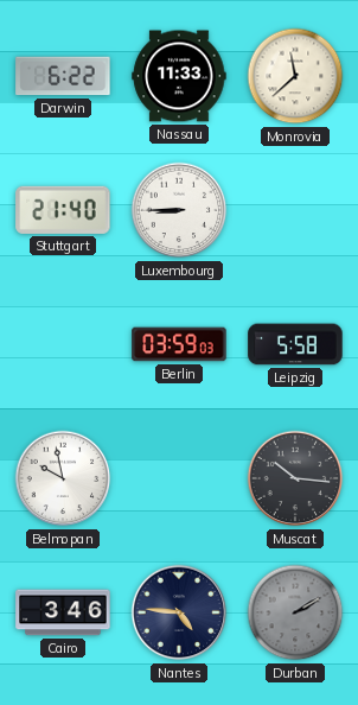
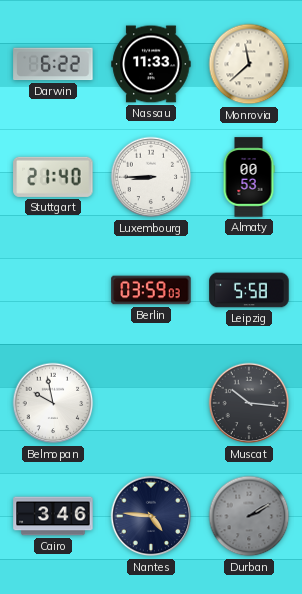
Almaty: none -> 00:53
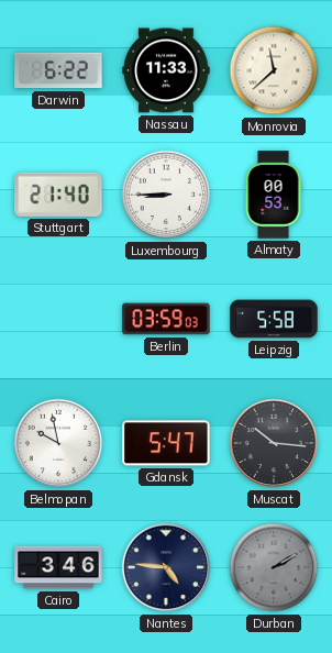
Gdansk: none -> 5:47
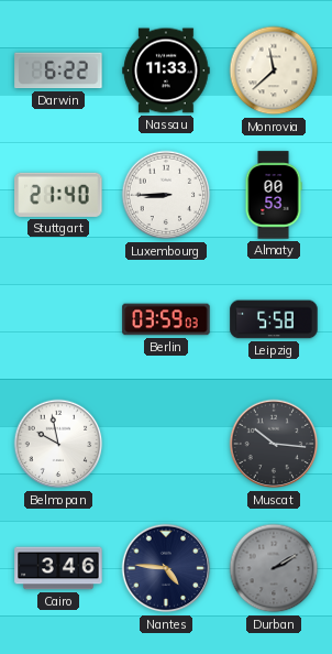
Gdansk: 5:47 -> none
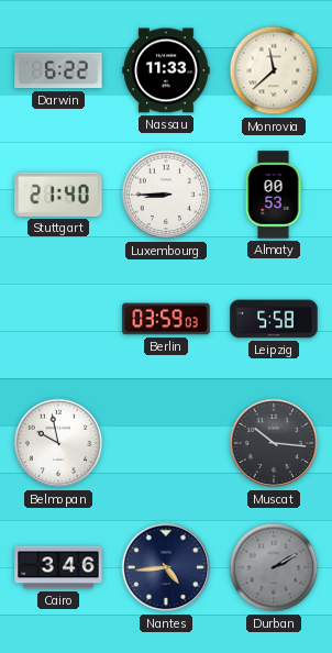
Nantes: 4:46 -> 4:44
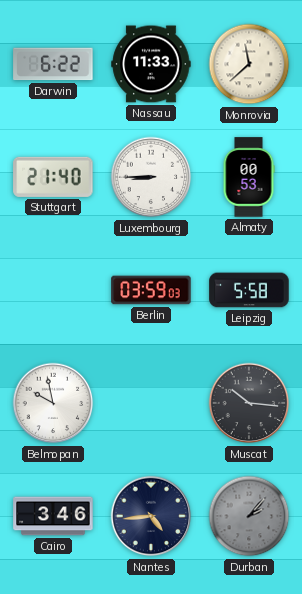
Durban: 2:10 -> 2:07
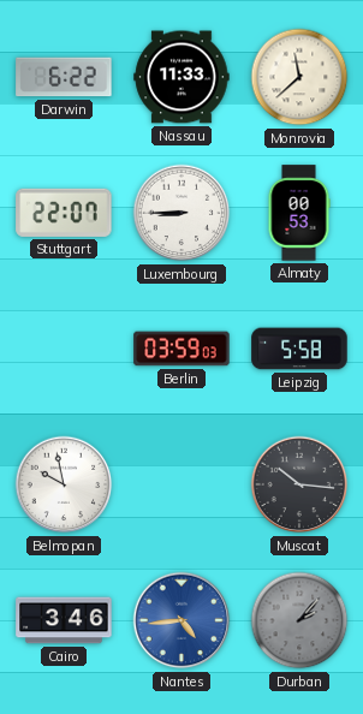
Stuttgart: 21:40 -> 22:07
Nantes dial: navy -> blue
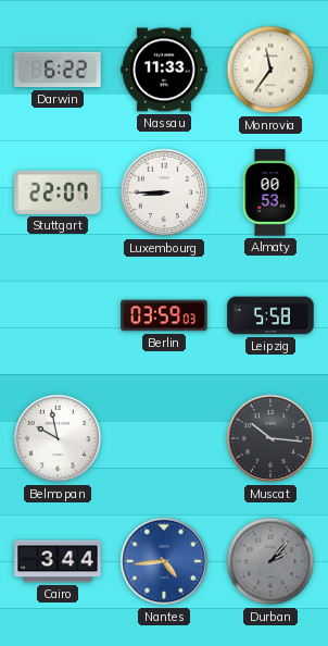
Monrovia: 11:38 -> 11:36
Cairo: 3:46 -> 3:44
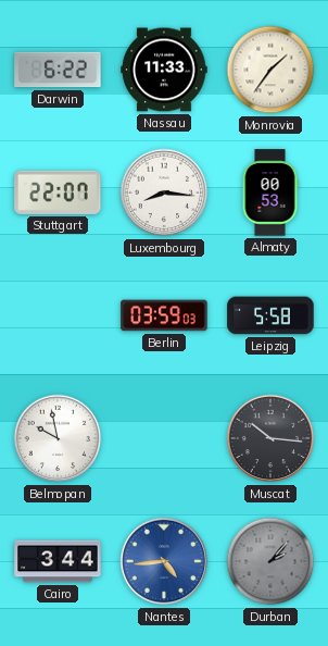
Monrovia: 11:36 -> 1:36
Luxembourg: 8:45 -> 8:16
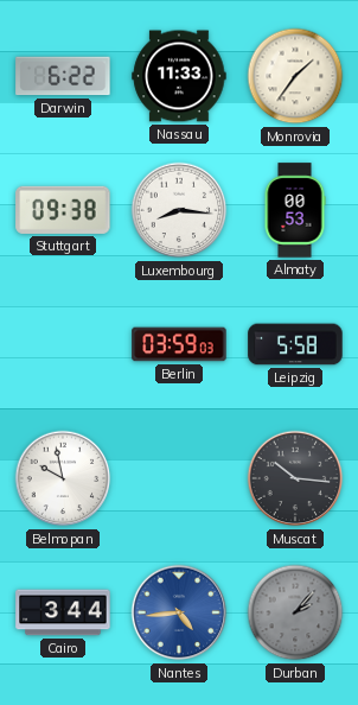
Stuttgart: 22:07 -> 09:38
